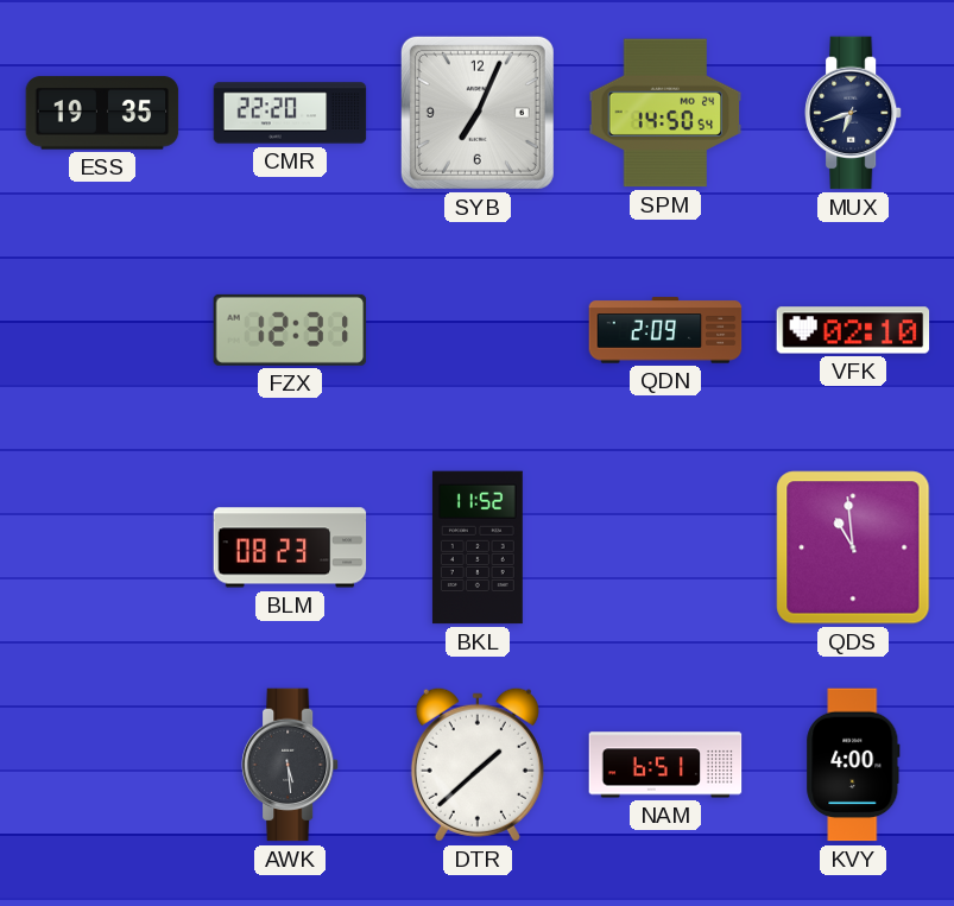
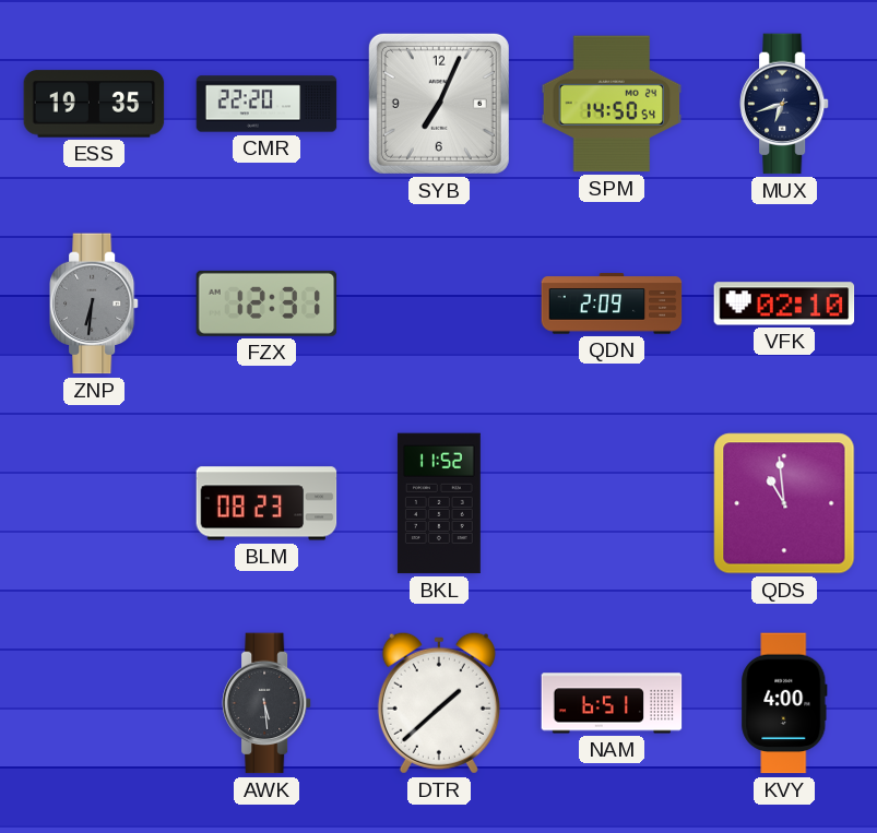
ZNP: none -> 6:31
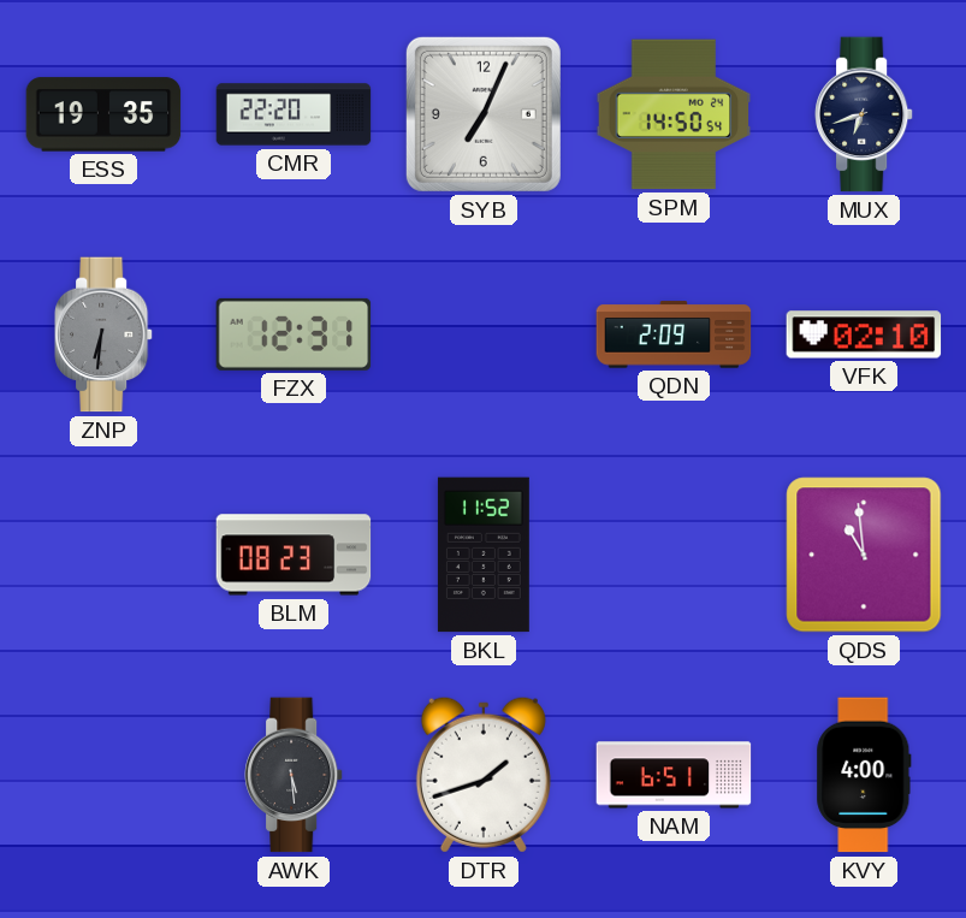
DTR: 1:38 -> 1:42
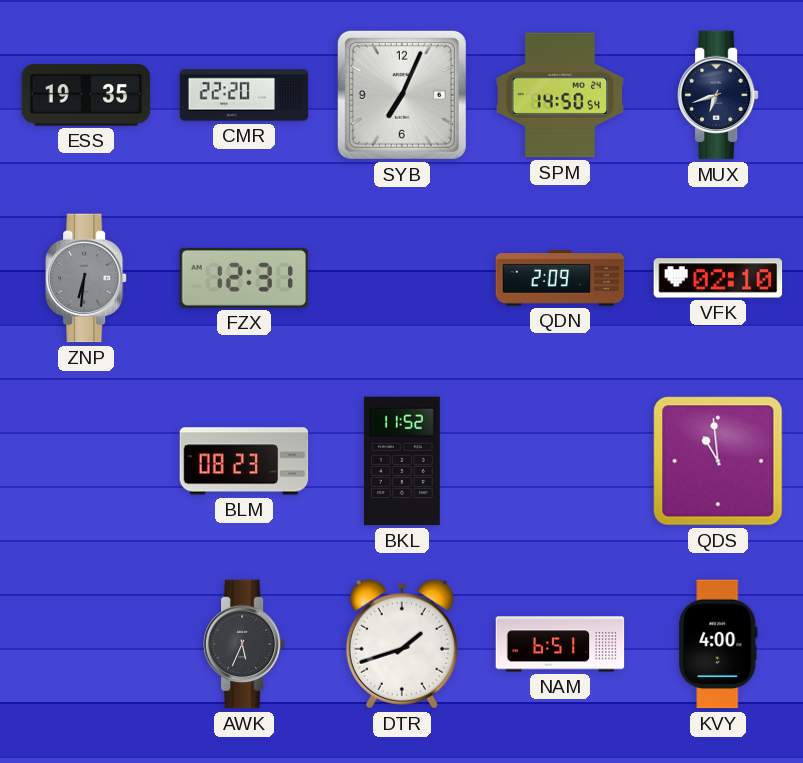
AWK: 5:29 -> 5:34
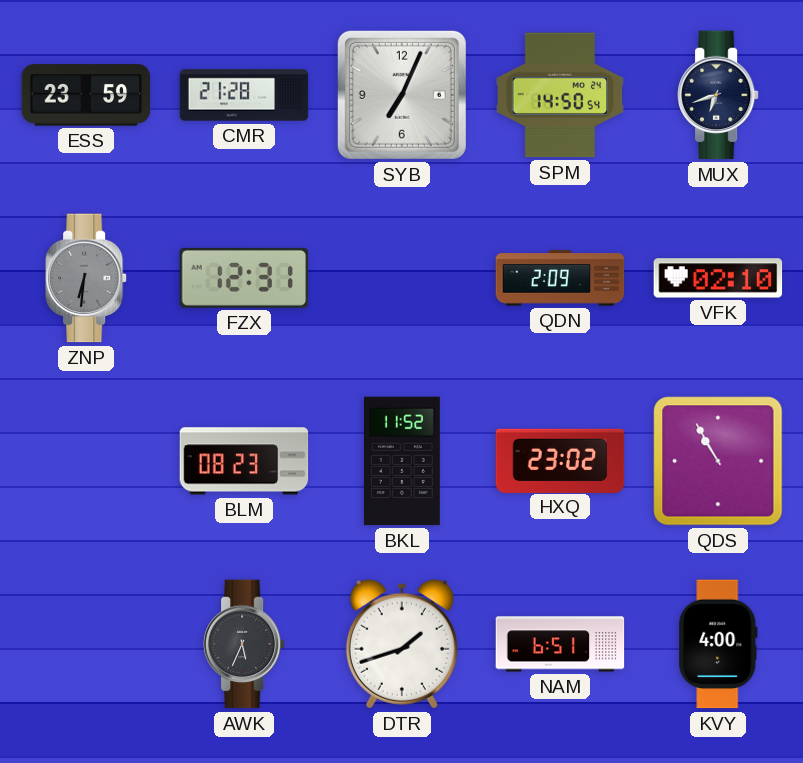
ESS: 19:35 -> 23:59
CMR: 22:20 -> 21:28
HXQ: none -> 23:02
QDS: 10:59 -> 10:55
